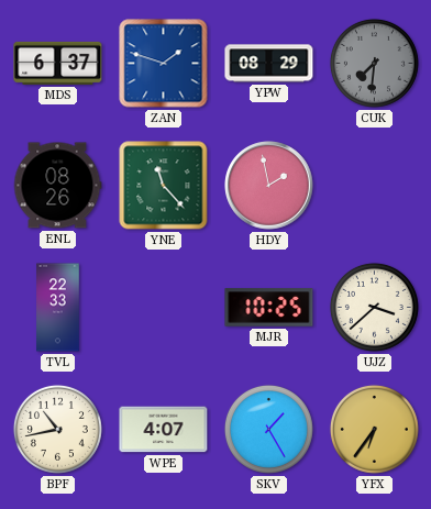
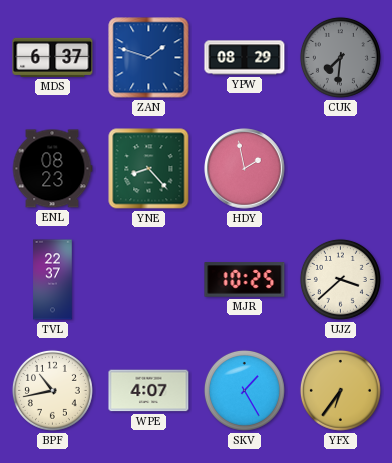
ENL: 08:26 -> 08:23
YNE: 11:23 -> 8:23
TVL: 22:33 -> 22:37
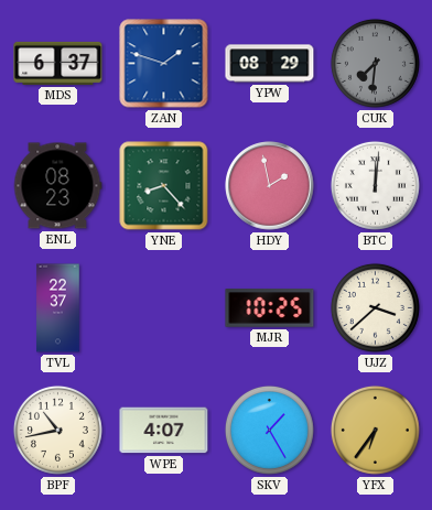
BTC: none -> 12:01
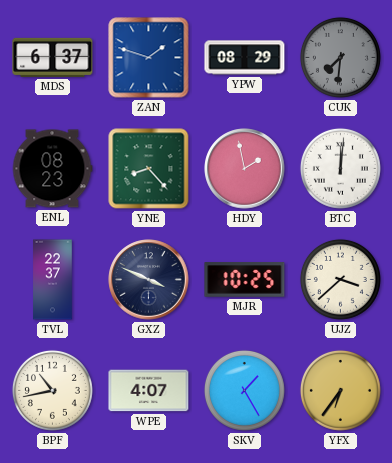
GXZ: none -> 3:49
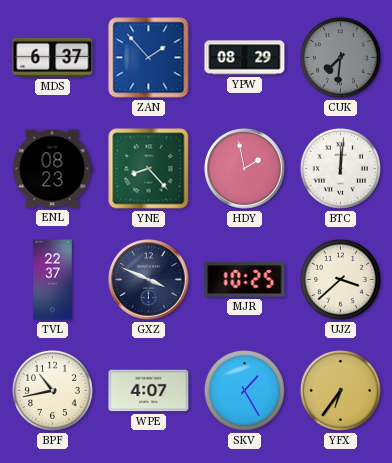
ZAN: 1:48 -> 1:53
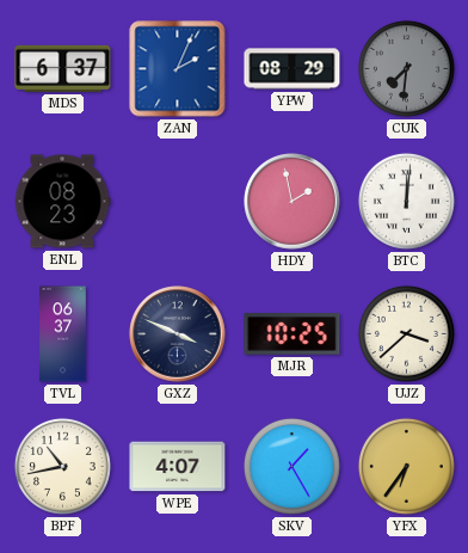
ZAN: 1:53 -> 2:04
YNE: 8:23 -> none
TVL: 22:37 -> 06:37
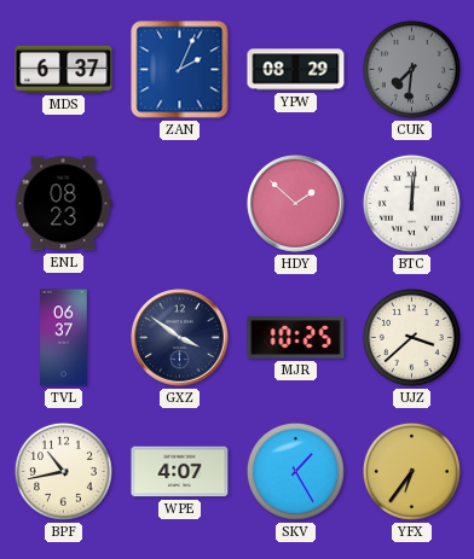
HDY: 1:58 -> 1:52
GXZ: 3:49 -> 3:51
